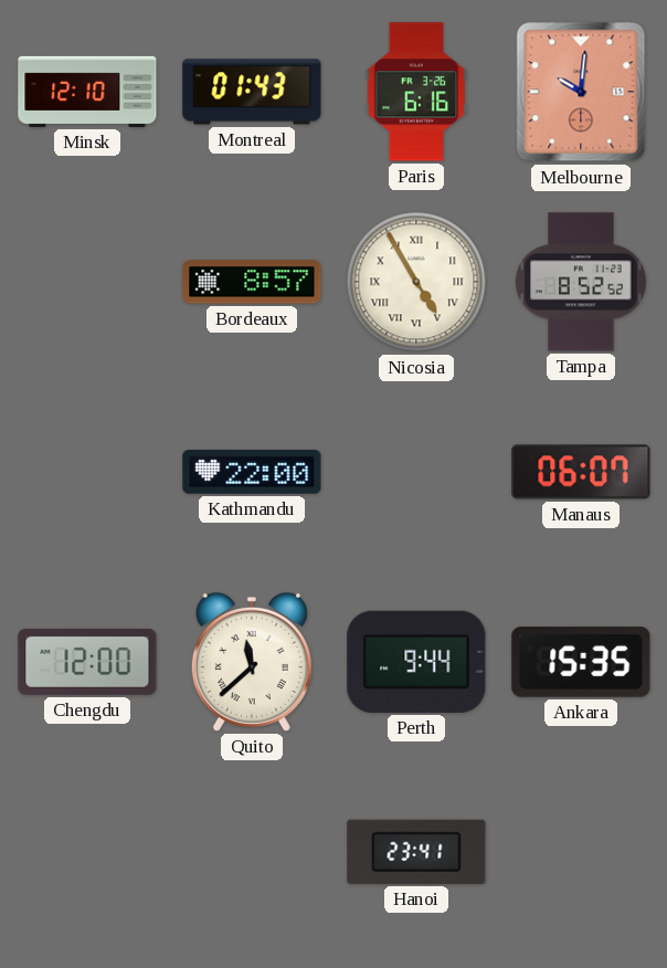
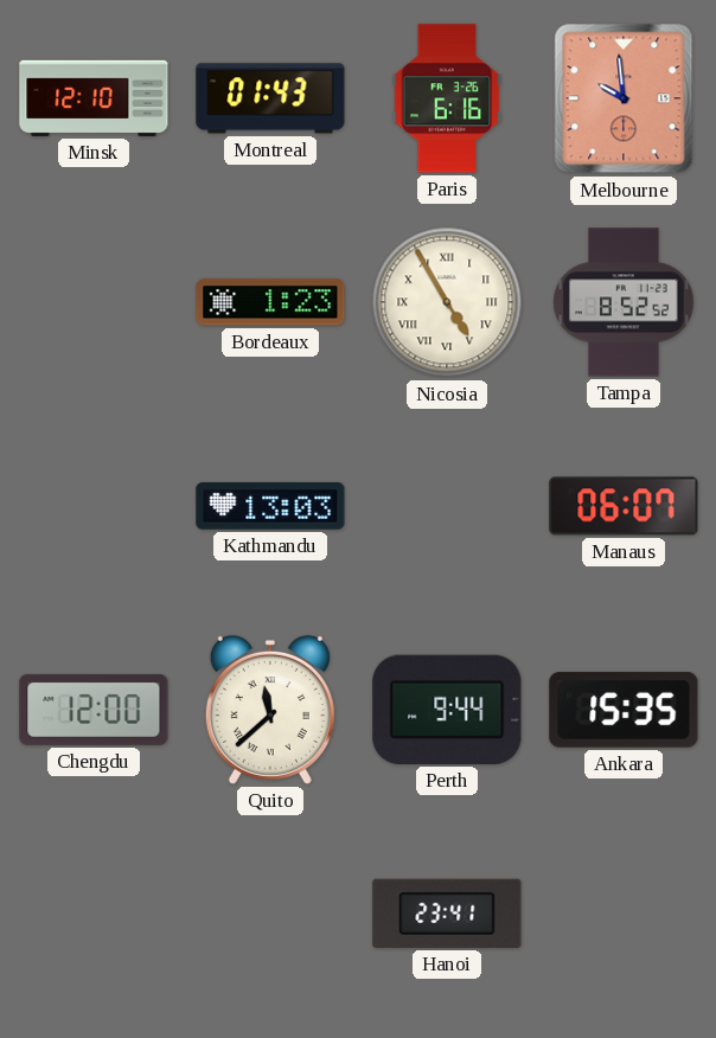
Melbourne: 10:01 -> 9:59
Bordeaux: 8:57 -> 1:23
Kathmandu: 22:00 -> 13:03
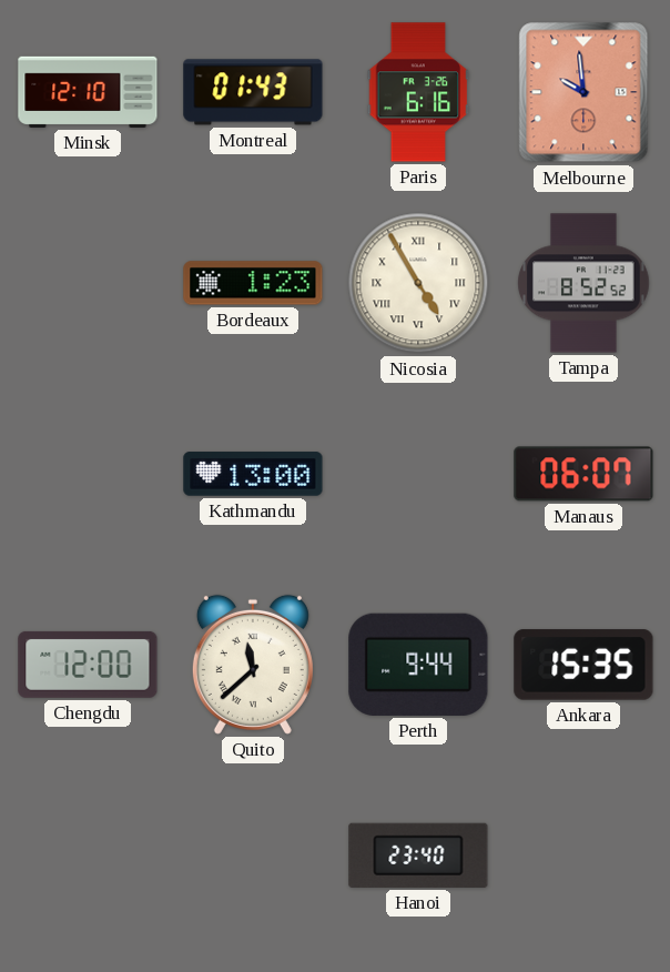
Kathmandu: 13:03 -> 13:00
Hanoi: 23:41 -> 23:40
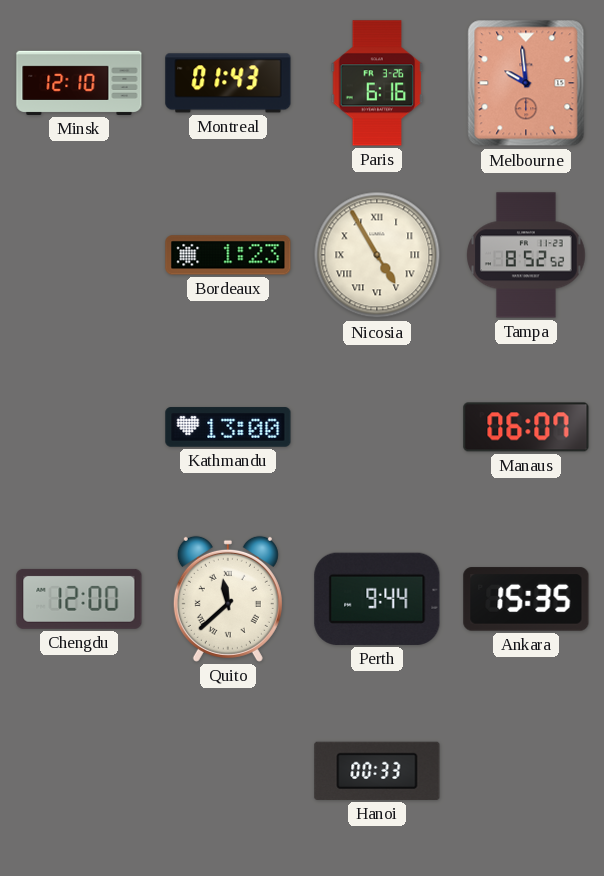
Hanoi: 23:40 -> 00:33
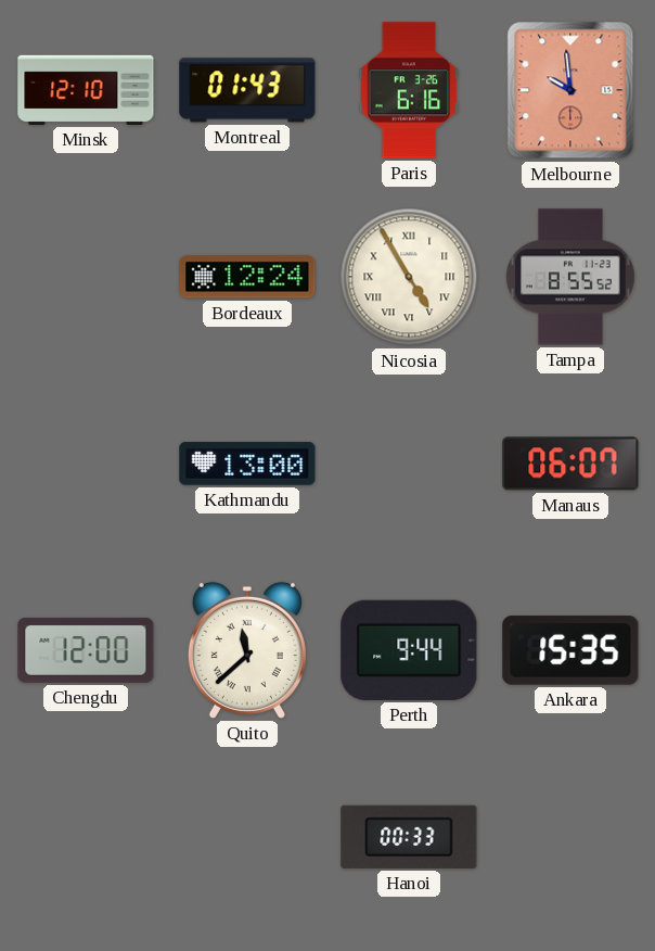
Bordeaux: 1:23 -> 12:24
Tampa: 8:52 -> 8:55
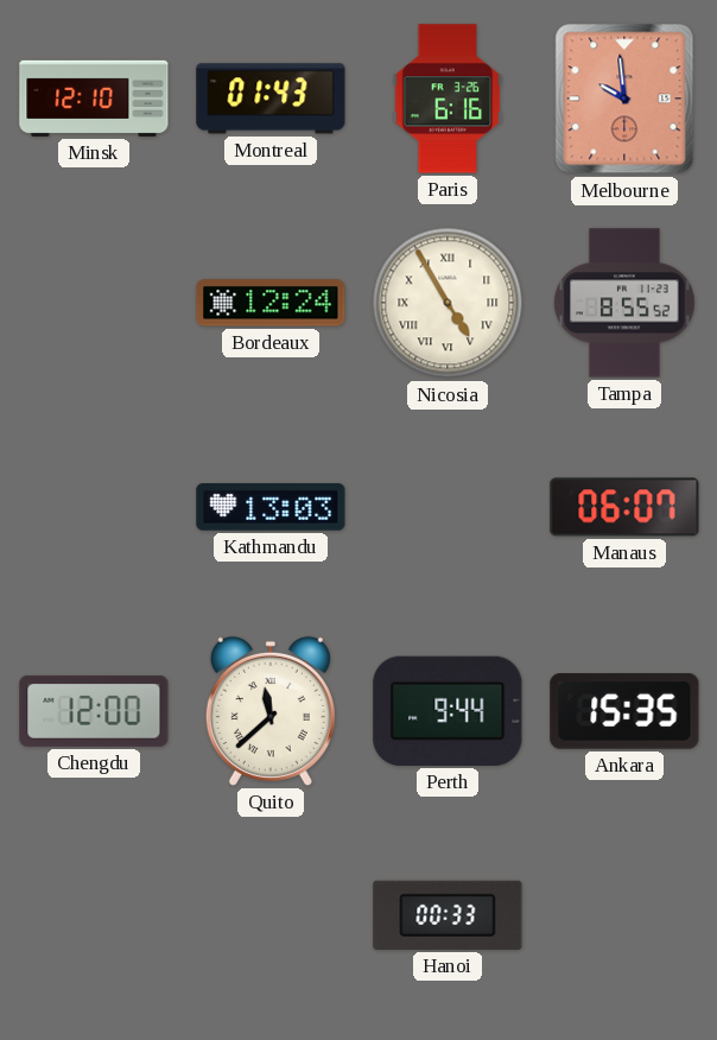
Kathmandu: 13:00 -> 13:03
